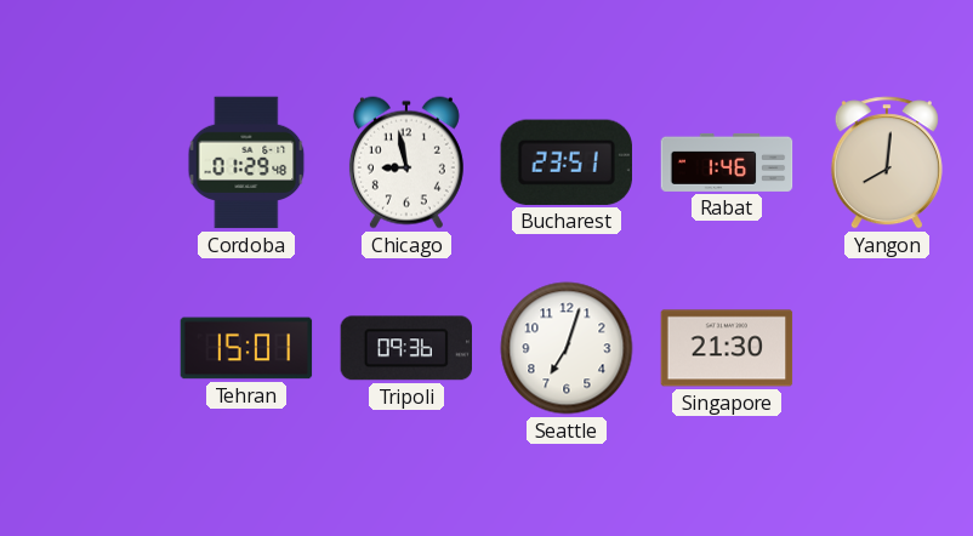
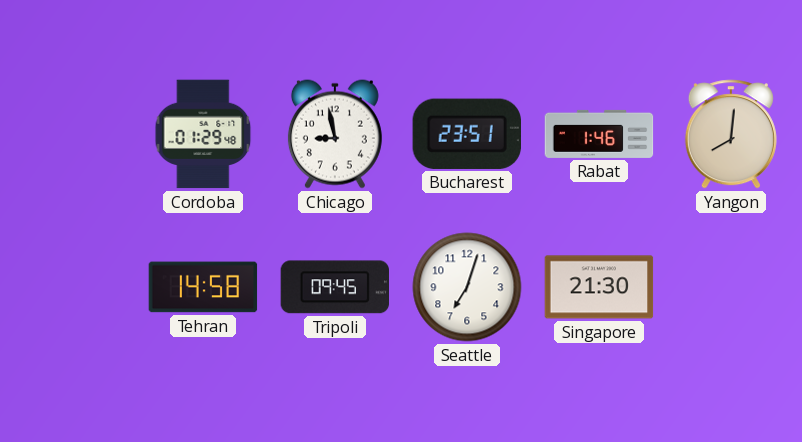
Tehran: 15:01 -> 14:58
Tripoli: 09:36 -> 09:45
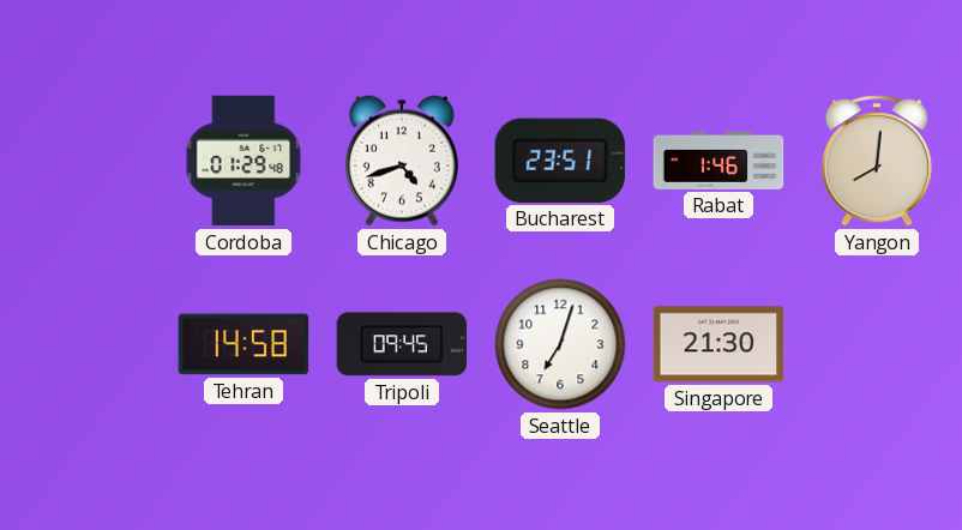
Chicago: 8:58 -> 4:42
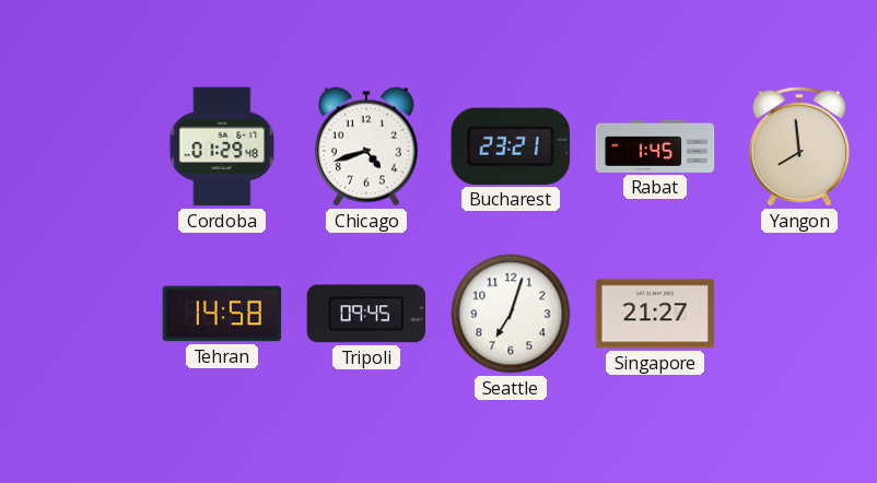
Bucharest: 23:51 -> 23:21
Rabat: 1:46 -> 1:45
Yangon: 8:01 -> 7:59
Singapore: 21:30 -> 21:27
